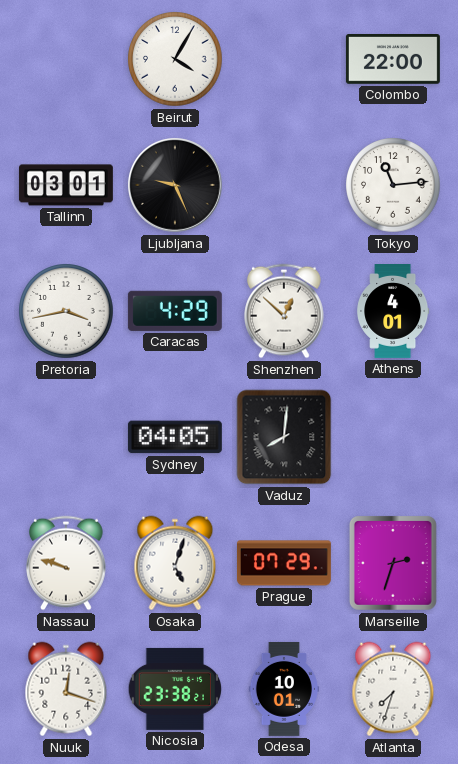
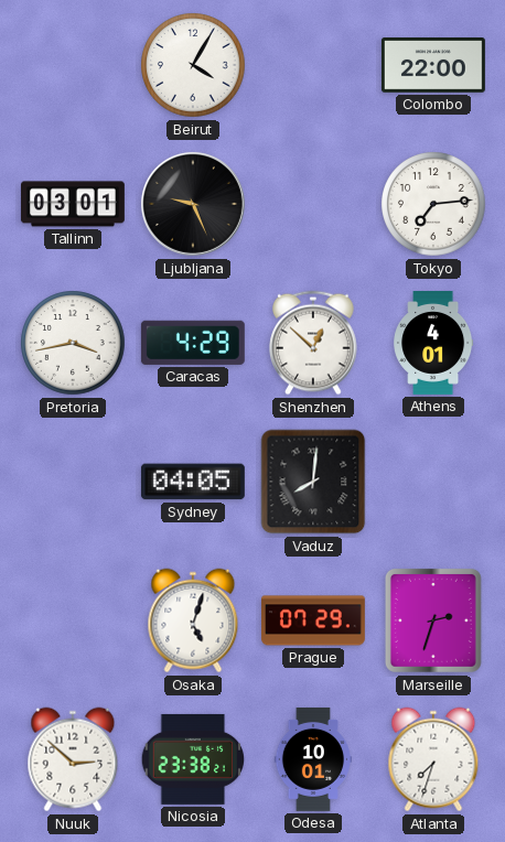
Tokyo: 11:14 -> 7:14
Nassau: 9:48 -> none
Nuuk: 12:18 -> 2:52
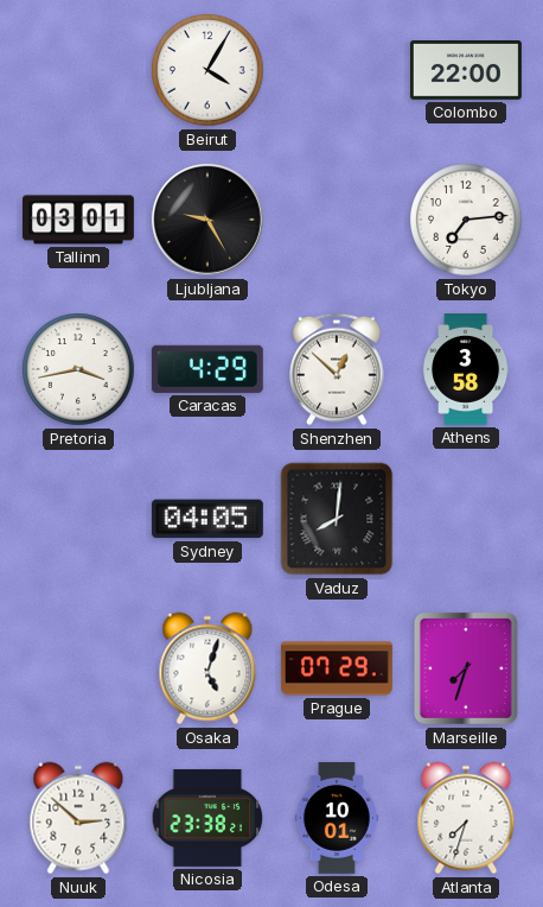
Ljubljana: 9:26 -> 9:25
Athens: 4:01 -> 3:58
Marseille: 2:33 -> 7:33
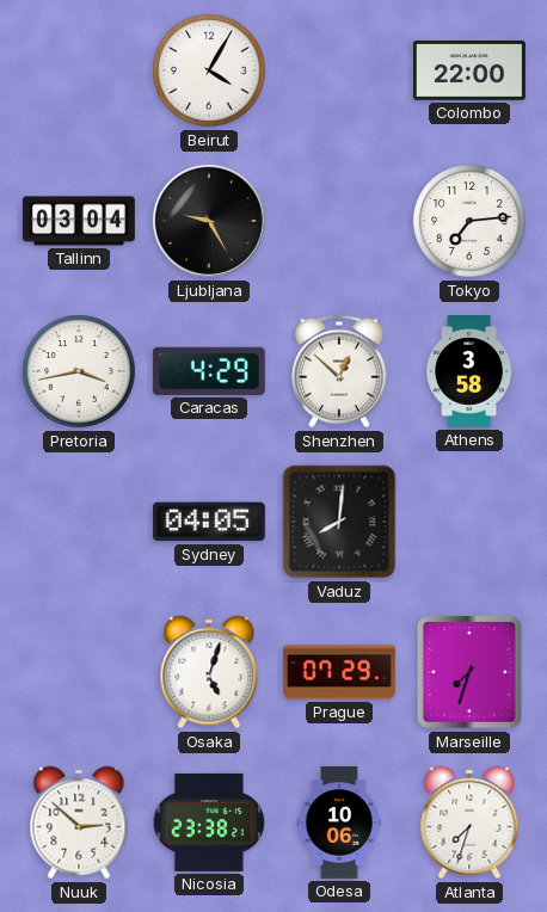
Tallinn: 03:01 -> 03:04
Odesa: 10:01 -> 10:06
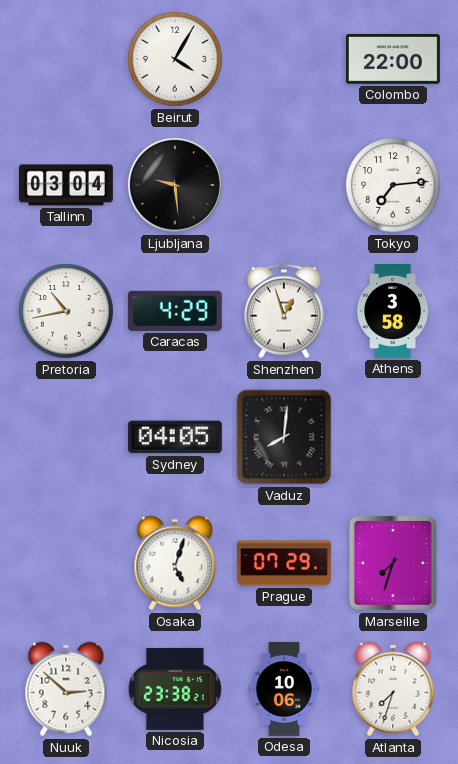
Ljubljana: 9:25 -> 9:29
Pretoria: 3:43 -> 10:43
Shenzhen: 12:52 -> 12:57
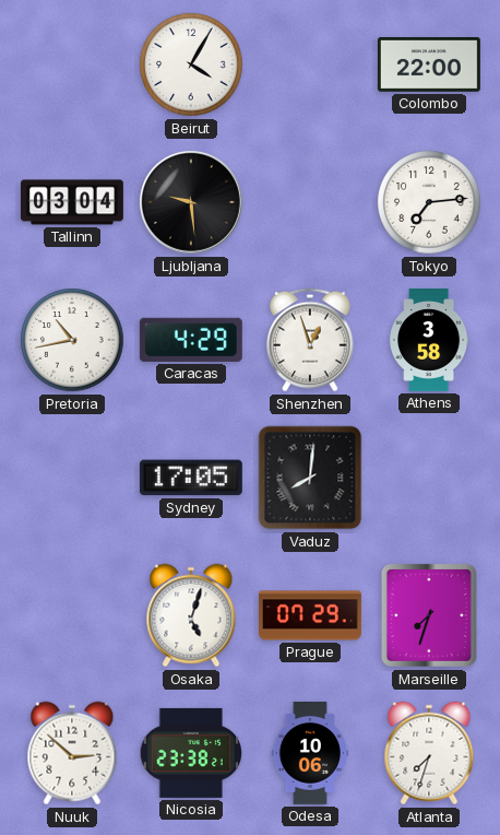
Sydney: 04:05 -> 17:05
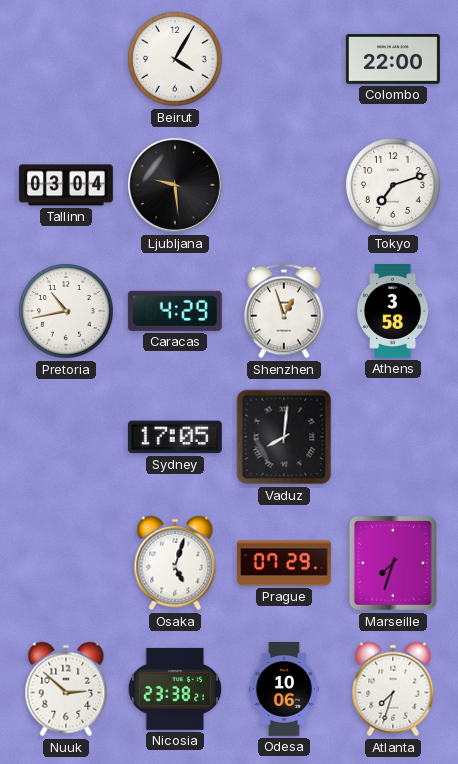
Tokyo: 7:14 -> 7:12
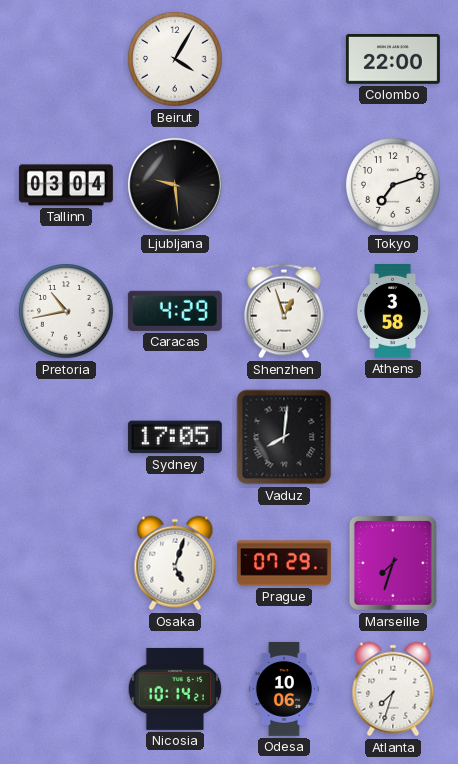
Nuuk: 2:52 -> none
Nicosia: 23:38 -> 10:14
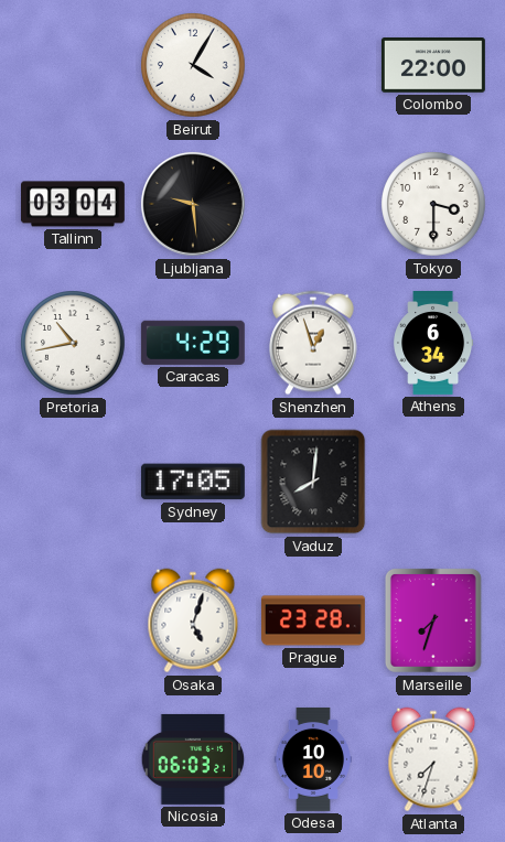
Tokyo: 7:12 -> 3:30
Athens: 3:58 -> 6:34
Prague: 07:29 -> 23:28
Nicosia: 10:14 -> 06:03
Odesa: 10:06 -> 10:10
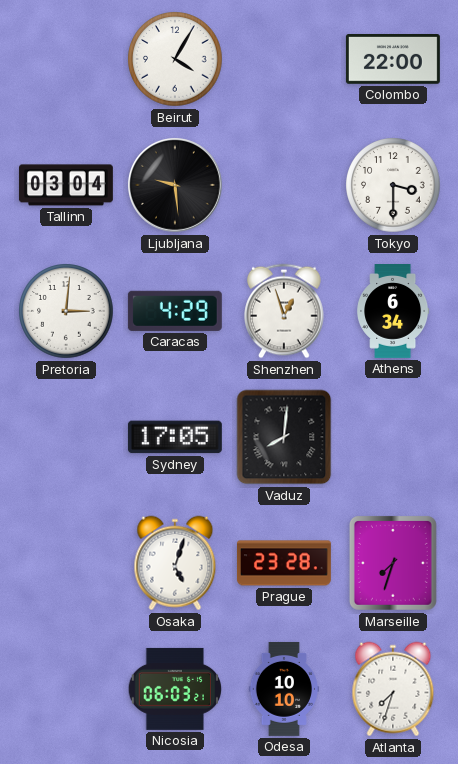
Pretoria: 10:43 -> 3:01
